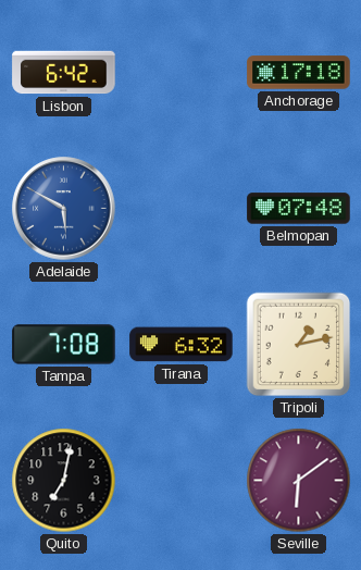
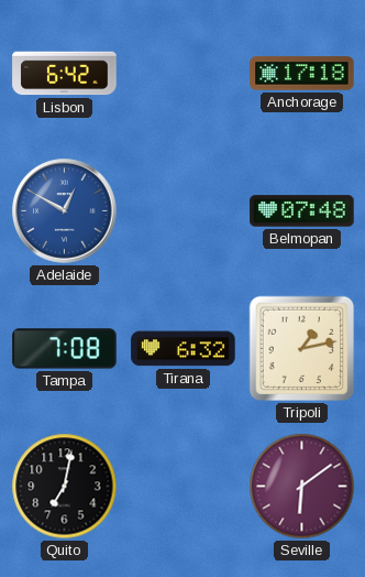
Adelaide: 5:50 -> 12:50
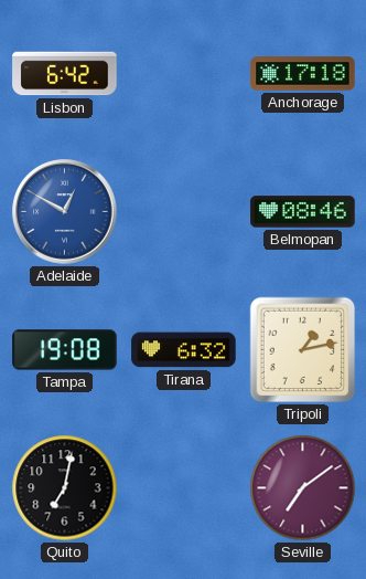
Belmopan: 07:48 -> 08:46
Tampa: 7:08 -> 19:08
Seville: 6:09 -> 7:09
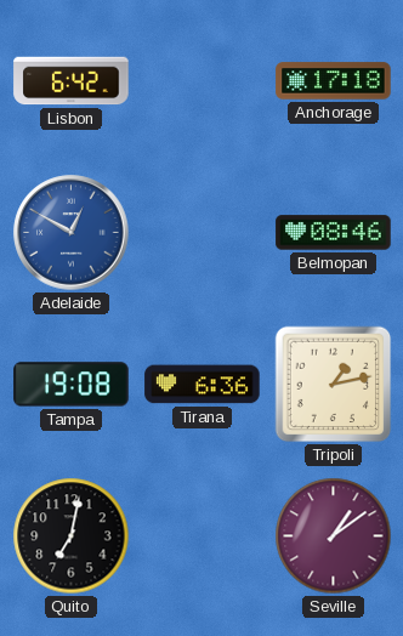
Tirana: 6:32 -> 6:36
Seville: 7:09 -> 1:09
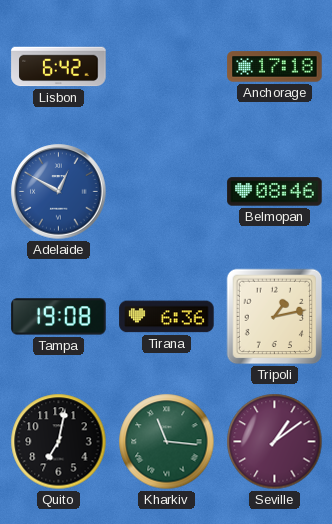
Kharkiv: none -> 11:16
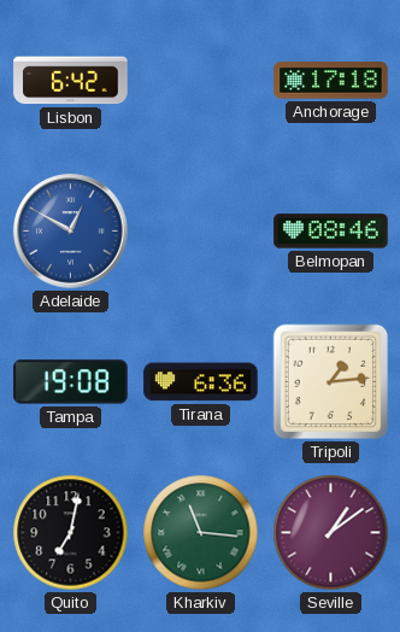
Tripoli: 1:13 -> 1:14
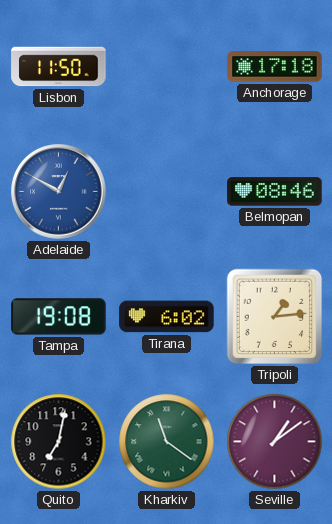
Lisbon: 6:42 -> 11:50
Tirana: 6:36 -> 6:02
Kharkiv: 11:16 -> 11:21
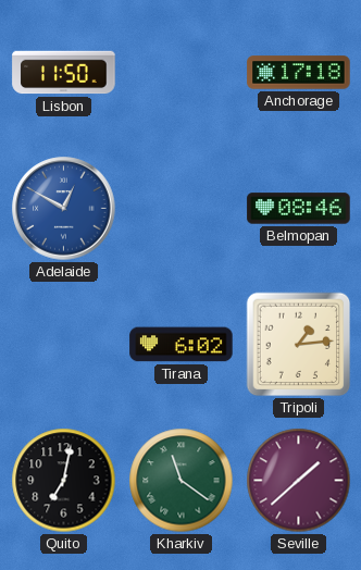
Tampa: 19:08 -> none
Seville: 1:09 -> 1:38
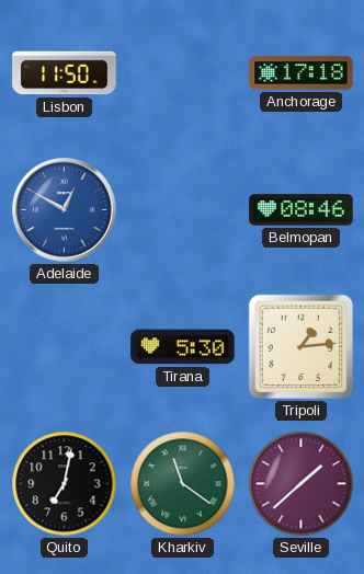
Tirana: 6:02 -> 5:30
